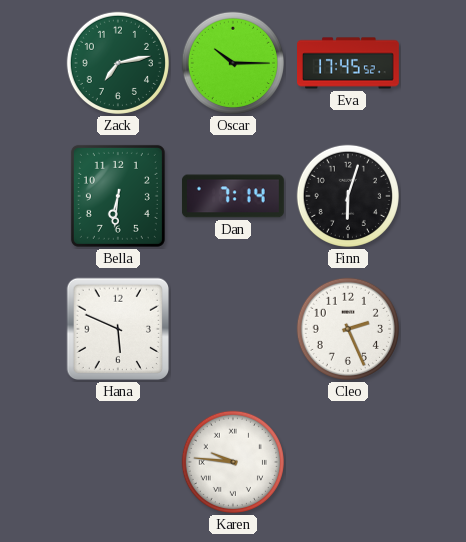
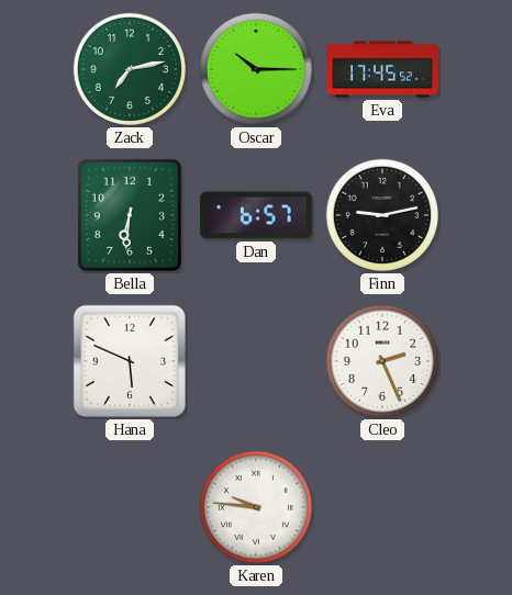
Dan: 7:14 -> 6:57
Finn: 6:03 -> 9:13
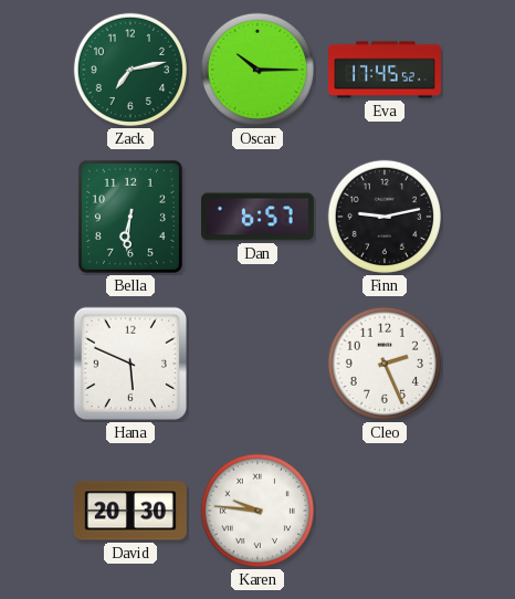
David: none -> 20:30
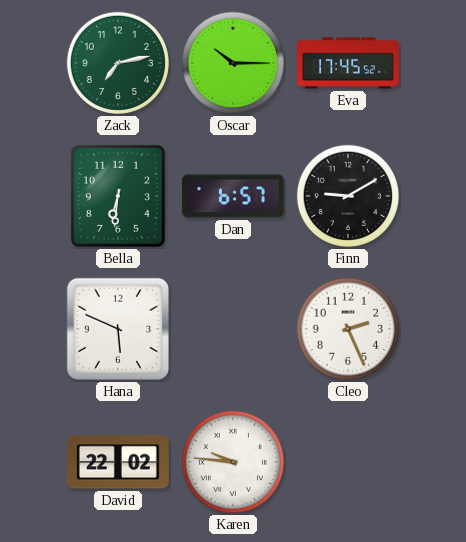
Finn: 9:13 -> 9:10
David: 20:30 -> 22:02
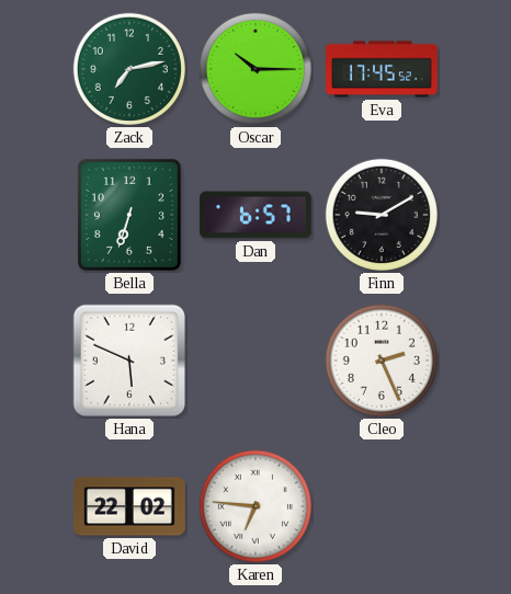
Bella: 6:31 -> 6:33
Karen: 9:46 -> 6:46
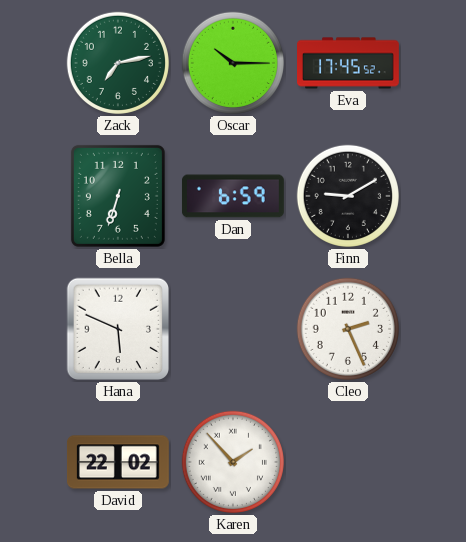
Dan: 6:57 -> 6:59
Karen: 6:46 -> 1:53
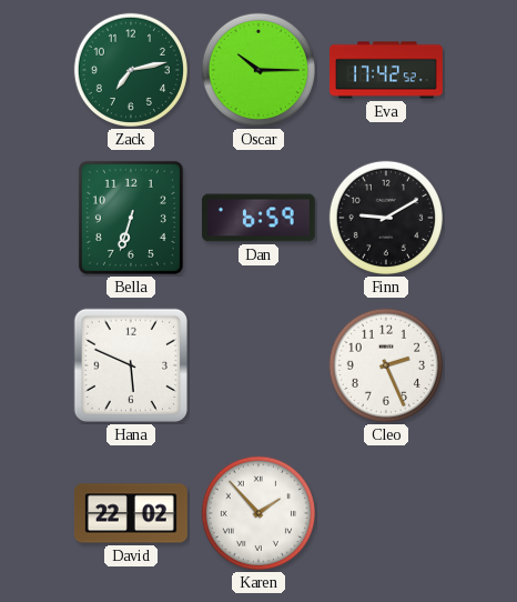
Eva: 17:45 -> 17:42
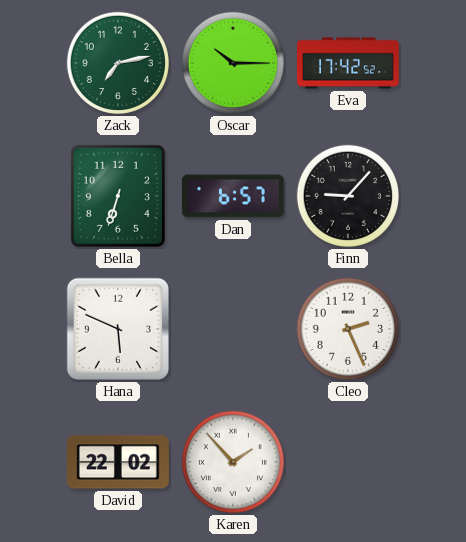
Dan: 6:59 -> 6:57
Finn: 9:10 -> 9:07
